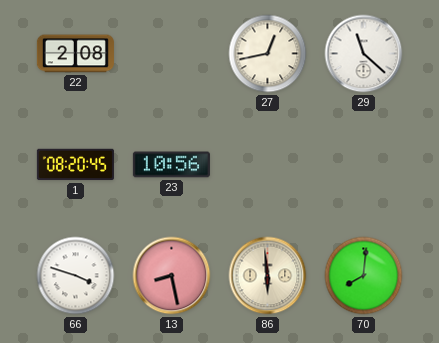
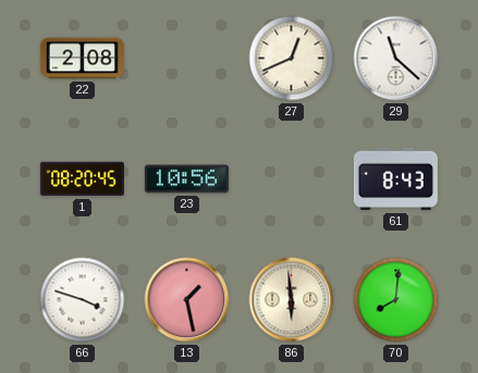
27: 12:43 -> 12:41
61: none -> 8:43
13: 8:28 -> 1:28
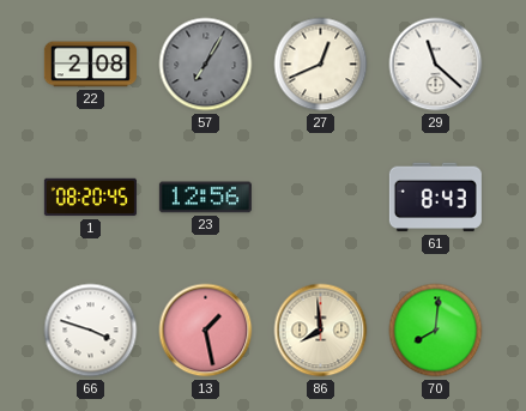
57: none -> 7:05
23: 10:56 -> 12:56
86: 5:59 -> 7:59
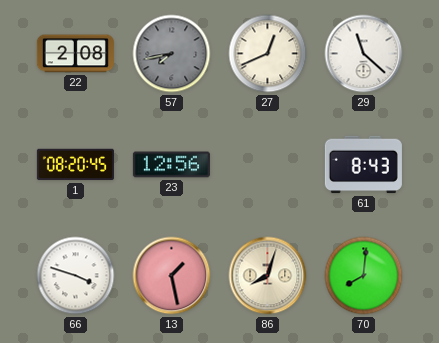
57: 7:05 -> 7:43
86: 7:59 -> 8:03
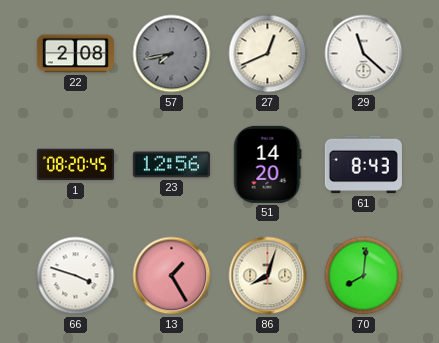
51: none -> 14:20
13: 1:28 -> 1:25
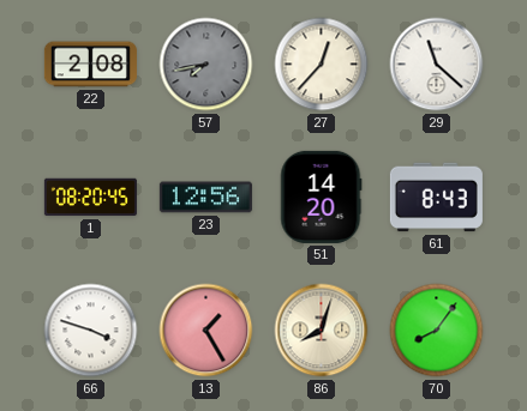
27: 12:41 -> 12:37
70: 8:01 -> 8:06
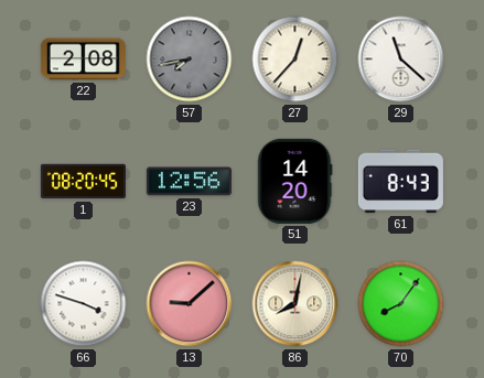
13: 1:25 -> 9:08
86: 8:03 -> 8:02
